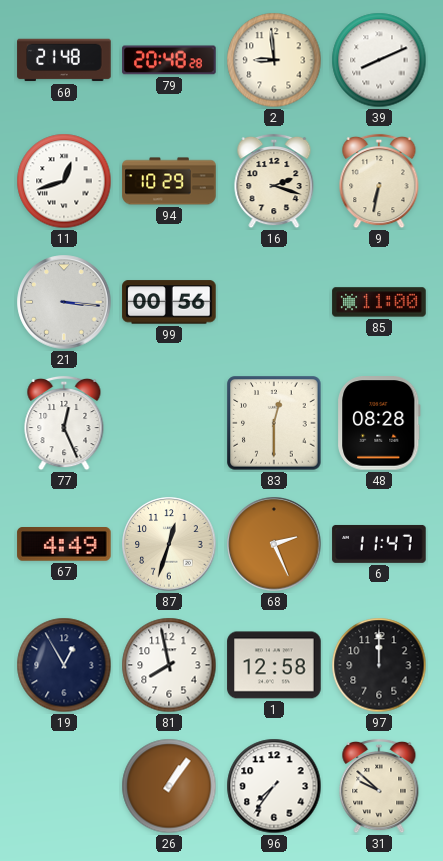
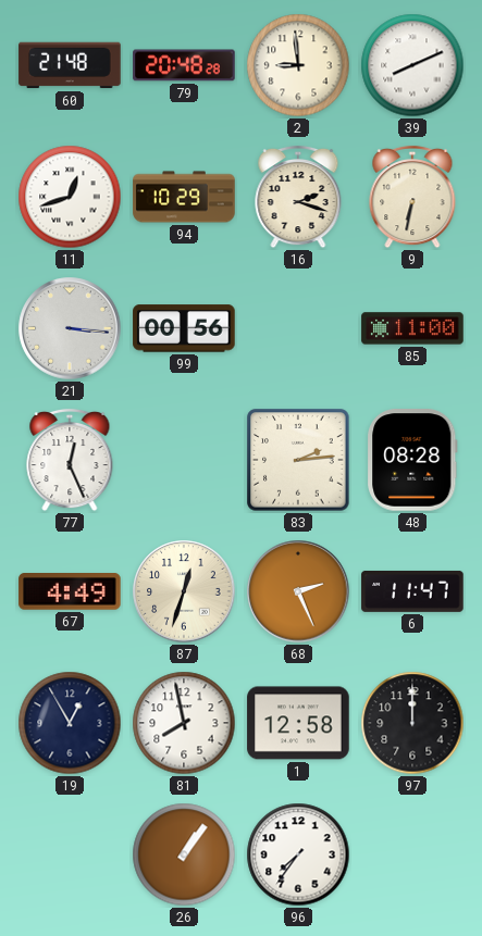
83: 12:30 -> 2:14
31: 9:52 -> none
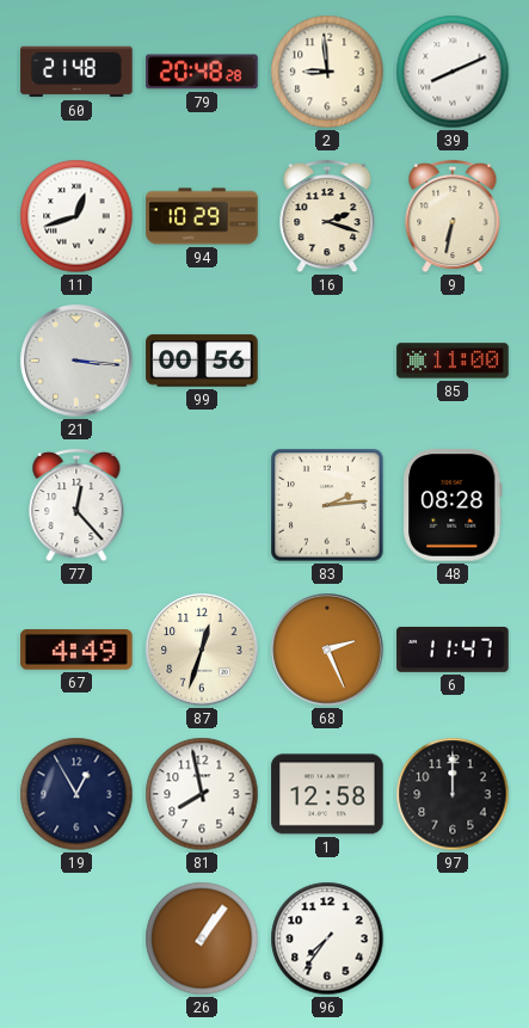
77: 12:26 -> 12:23
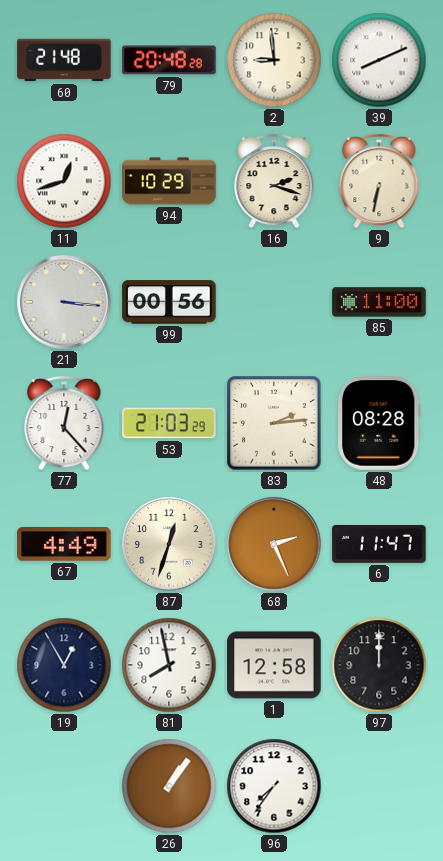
53: none -> 21:03
